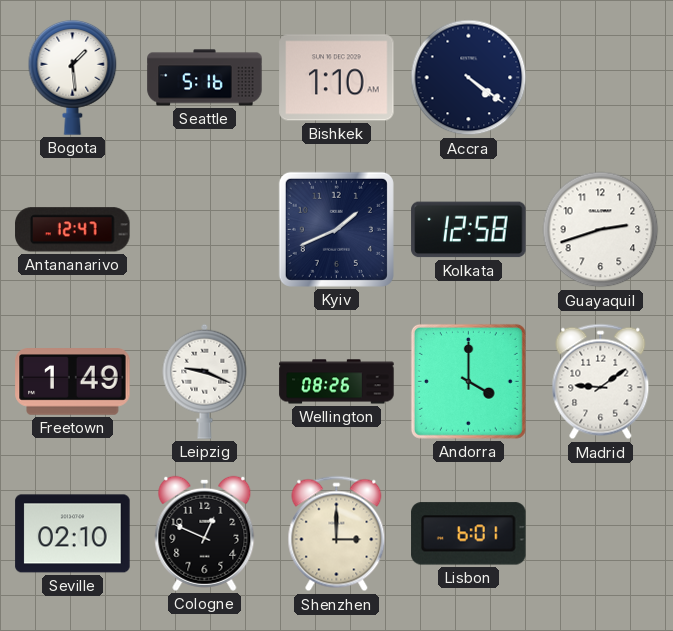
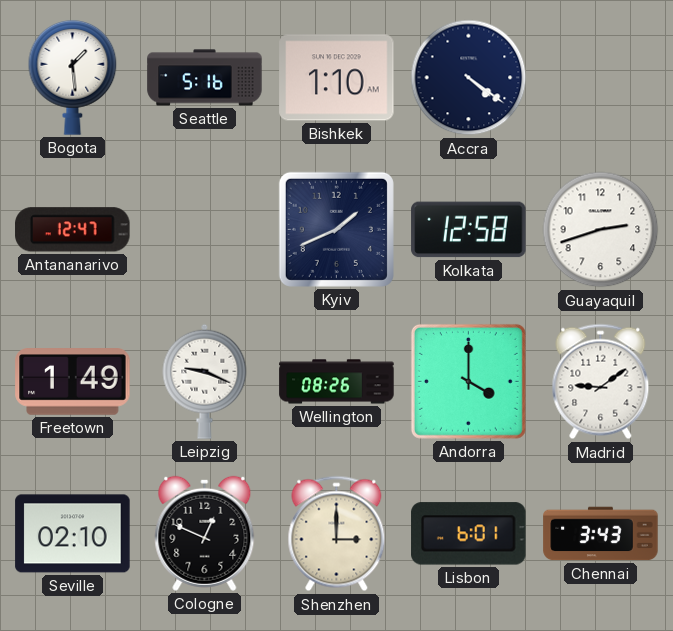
Chennai: none -> 3:43
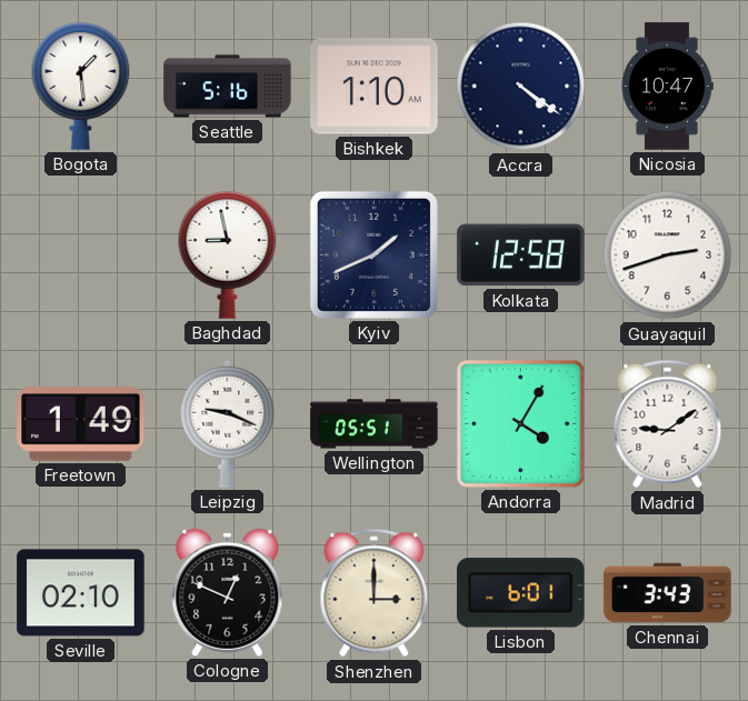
Nicosia: none -> 10:47
Antananarivo: 12:47 -> none
Baghdad: none -> 8:58
Wellington: 08:26 -> 05:51
Andorra: 4:00 -> 4:05
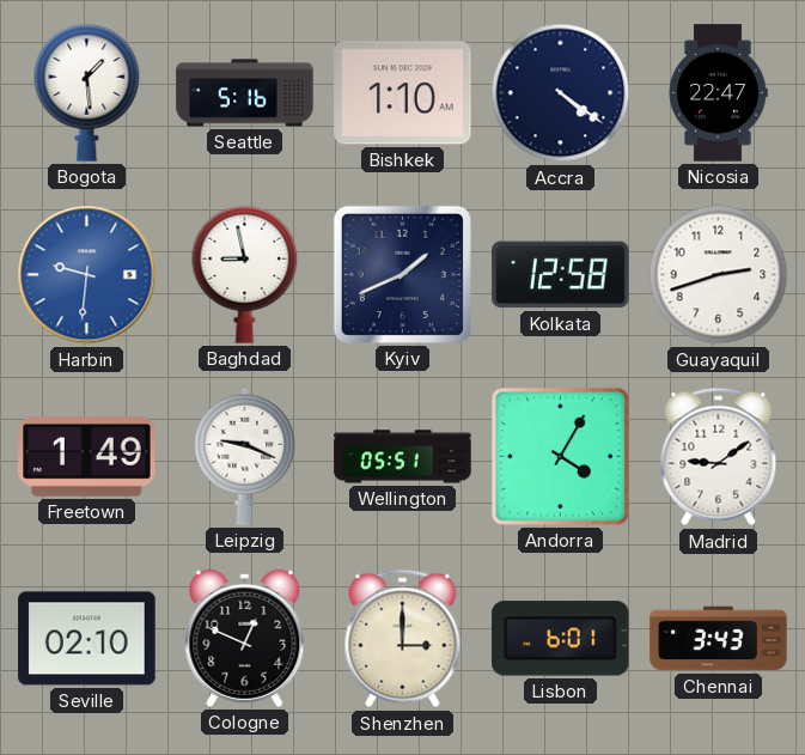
Nicosia: 10:47 -> 22:47
Harbin: none -> 9:31
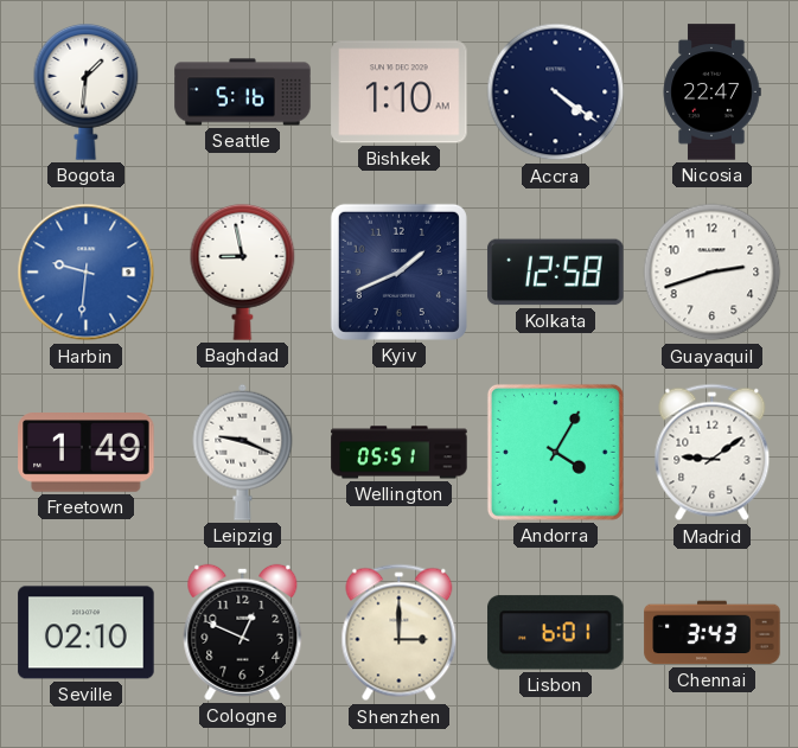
Bogota: 1:29 -> 1:31
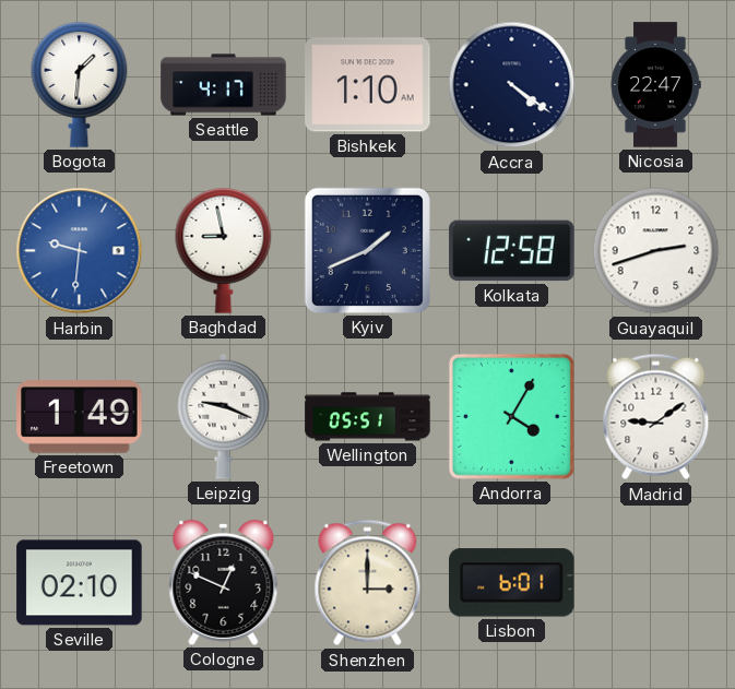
Seattle: 5:16 -> 4:17
Chennai: 3:43 -> none
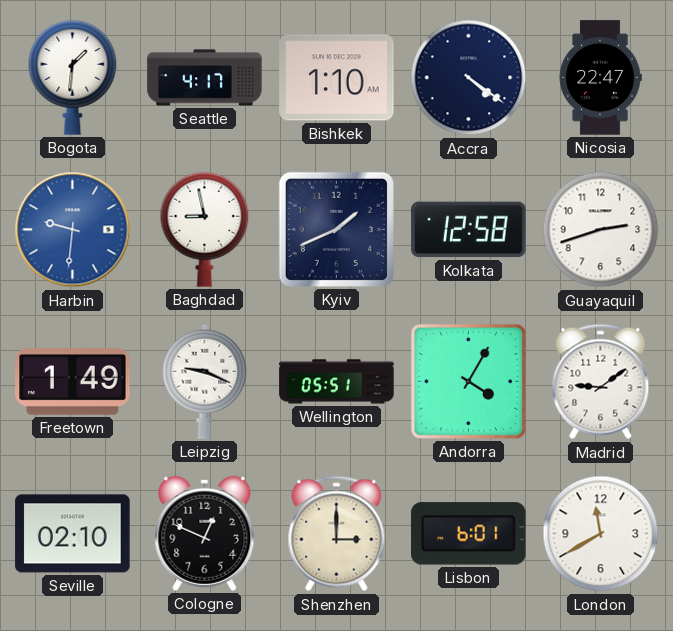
London: none -> 11:40
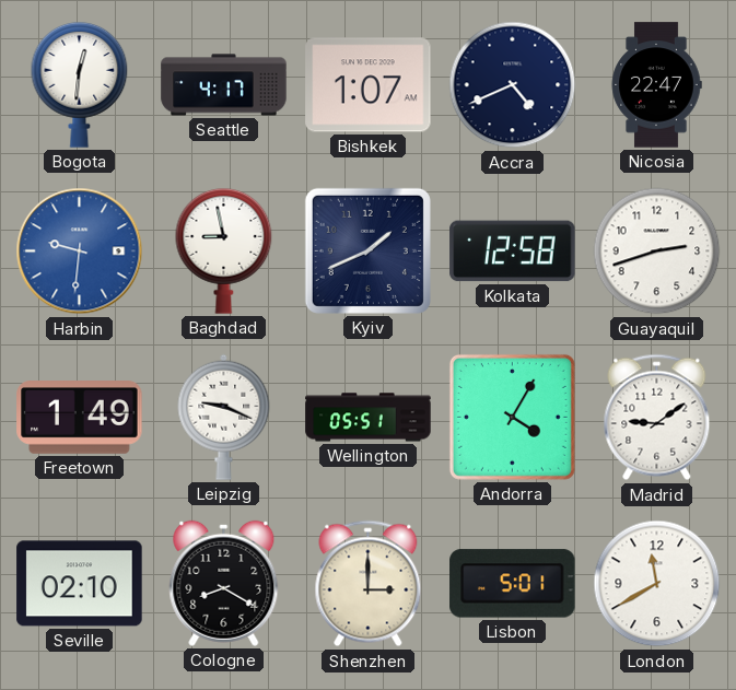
Bogota: 1:31 -> 12:31
Bishkek: 1:10 -> 1:07
Accra: 4:21 -> 4:41
Cologne: 12:49 -> 8:20
Lisbon: 6:01 -> 5:01
